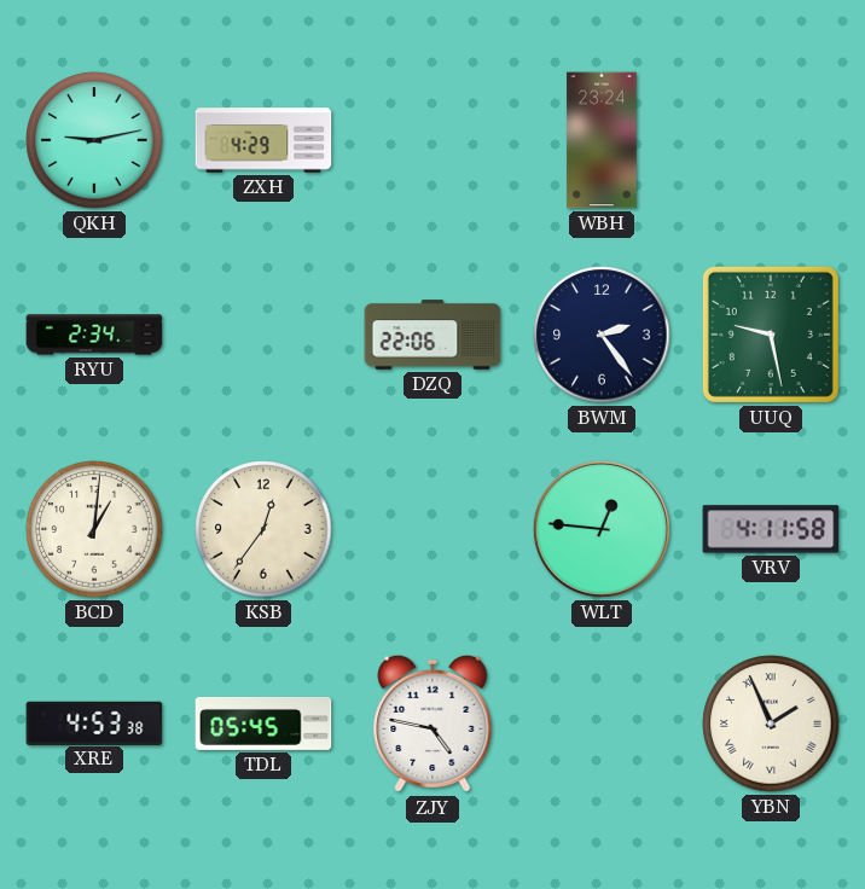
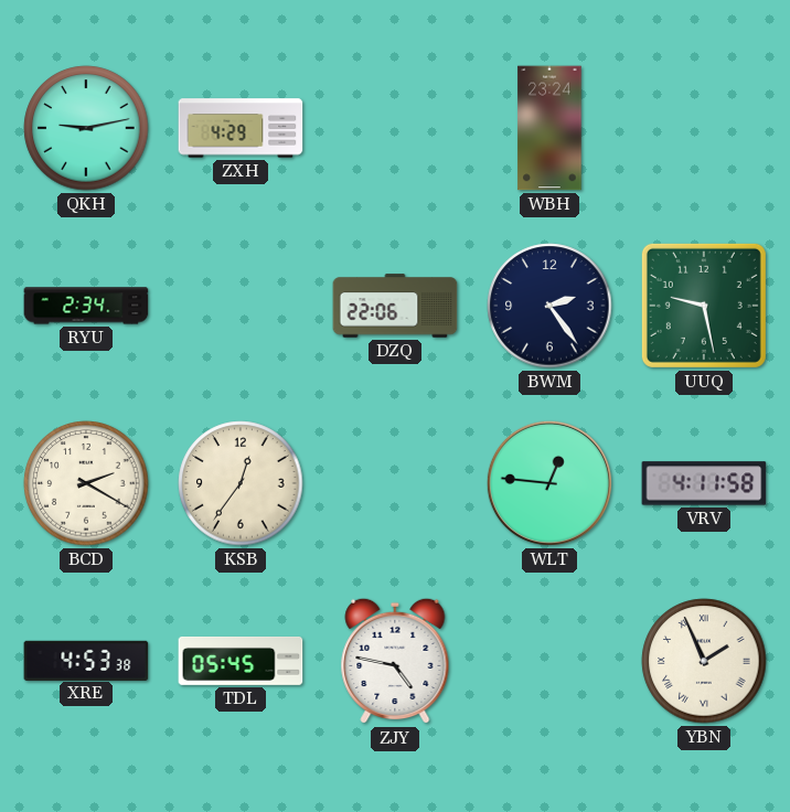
BCD: 1:01 -> 2:20
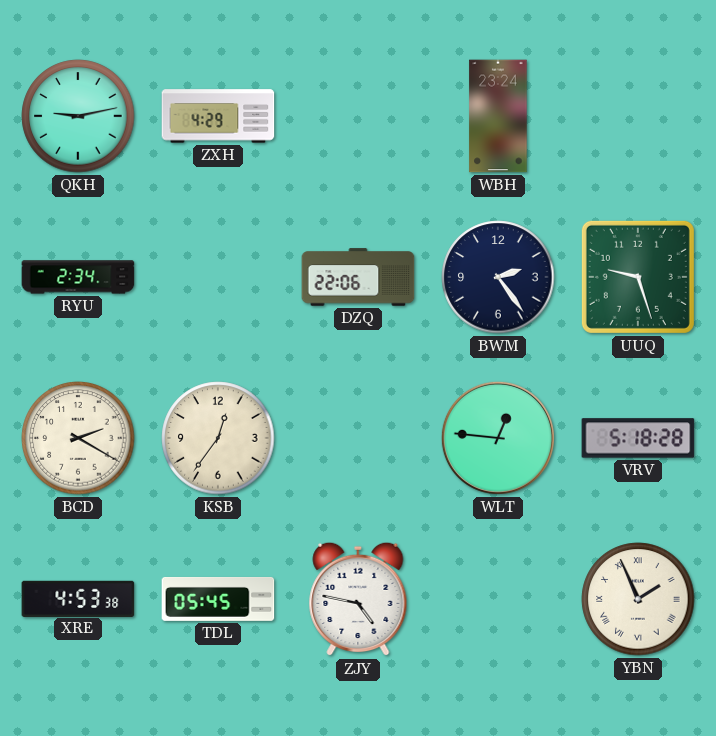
UUQ: 9:28 -> 9:27
VRV: 4:11 -> 5:18
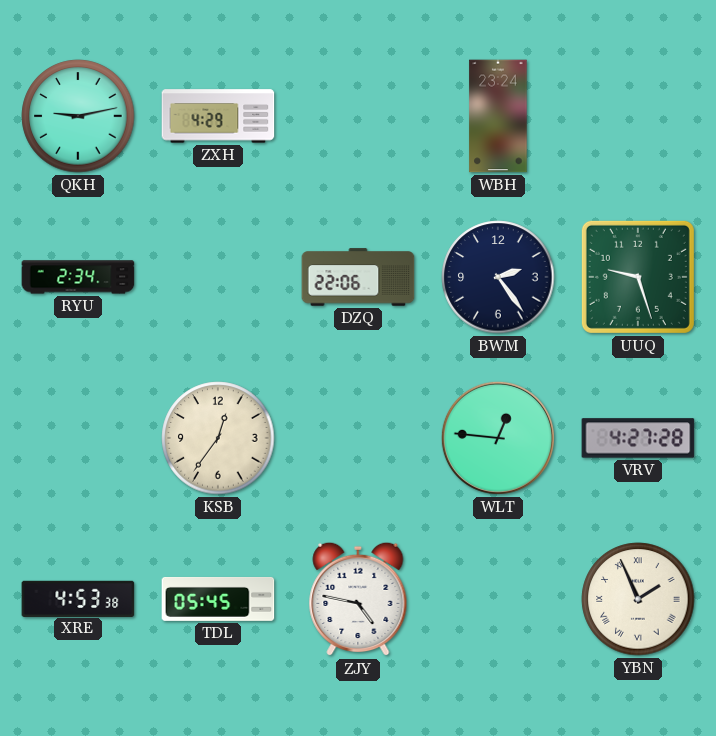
BCD: 2:20 -> none
VRV: 5:18 -> 4:27
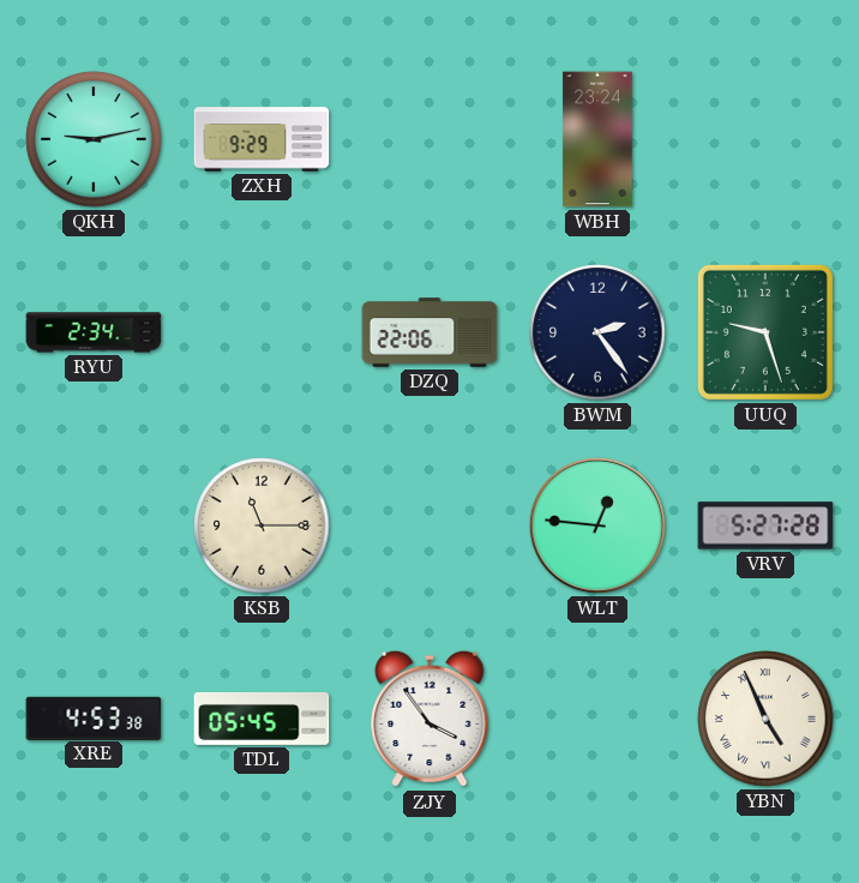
ZXH: 4:29 -> 9:29
KSB: 12:36 -> 11:15
VRV: 4:27 -> 5:27
ZJY: 4:47 -> 3:54
YBN: 1:56 -> 4:56
